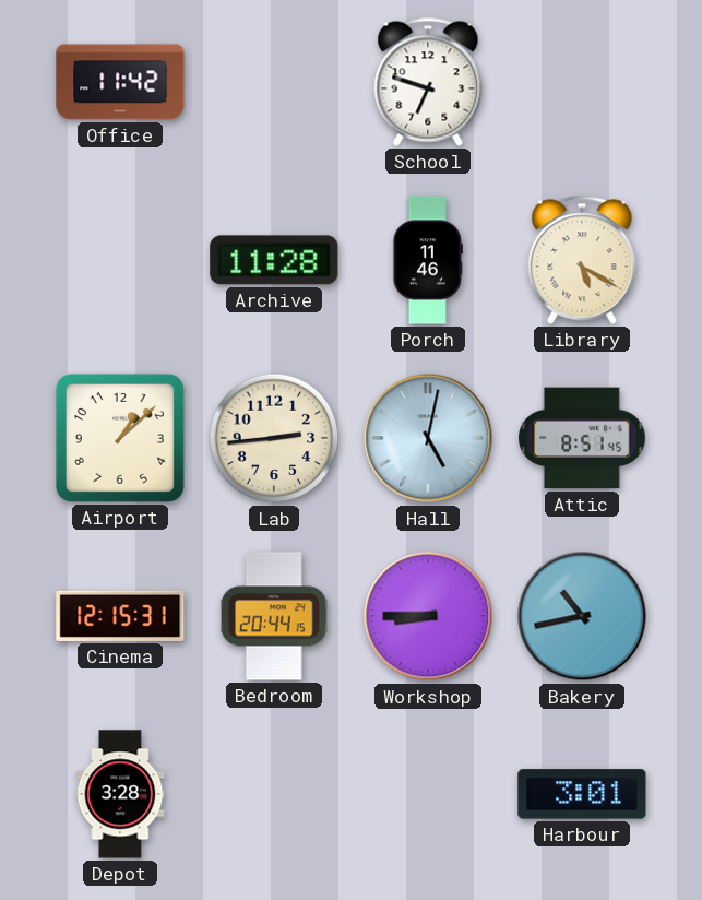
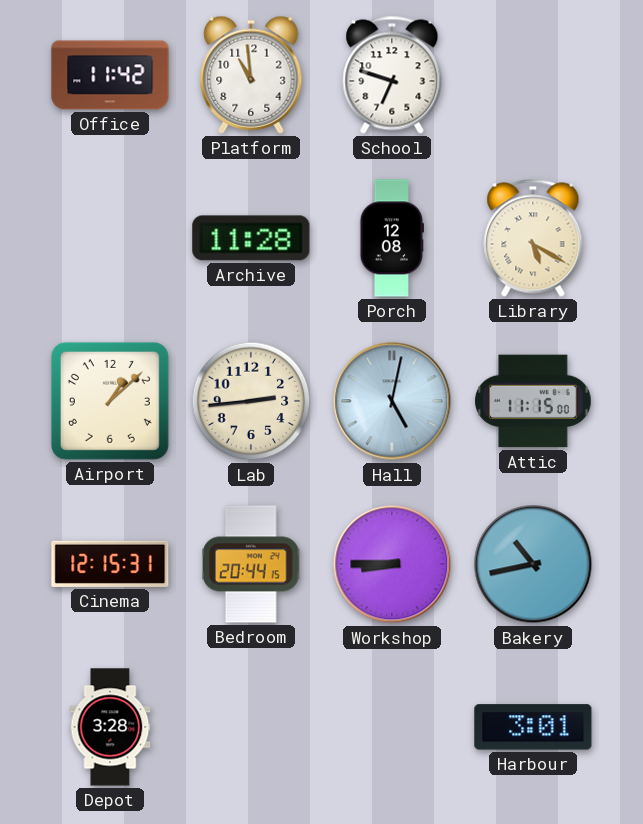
Platform: none -> 10:59
Porch: 11:46 -> 12:08
Attic: 8:51 -> 11:15
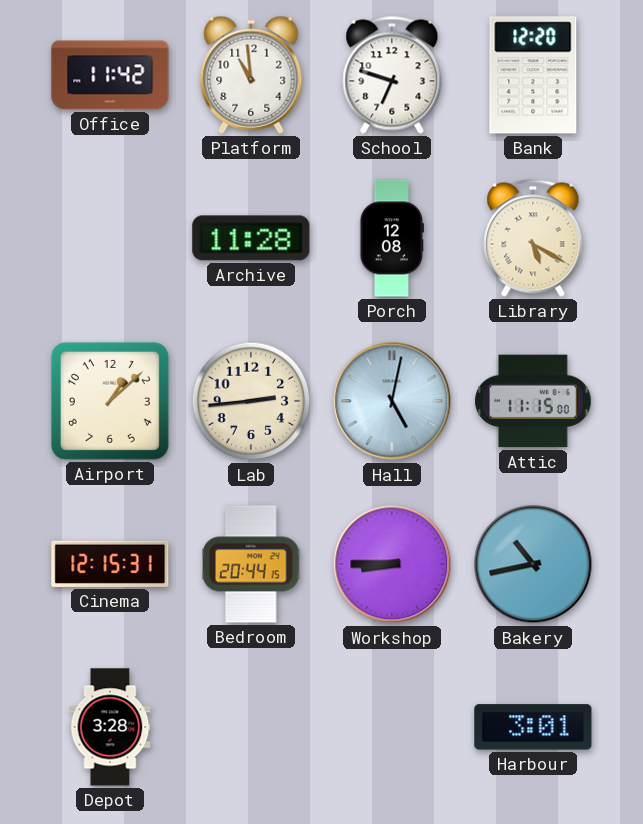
Bank: none -> 12:20
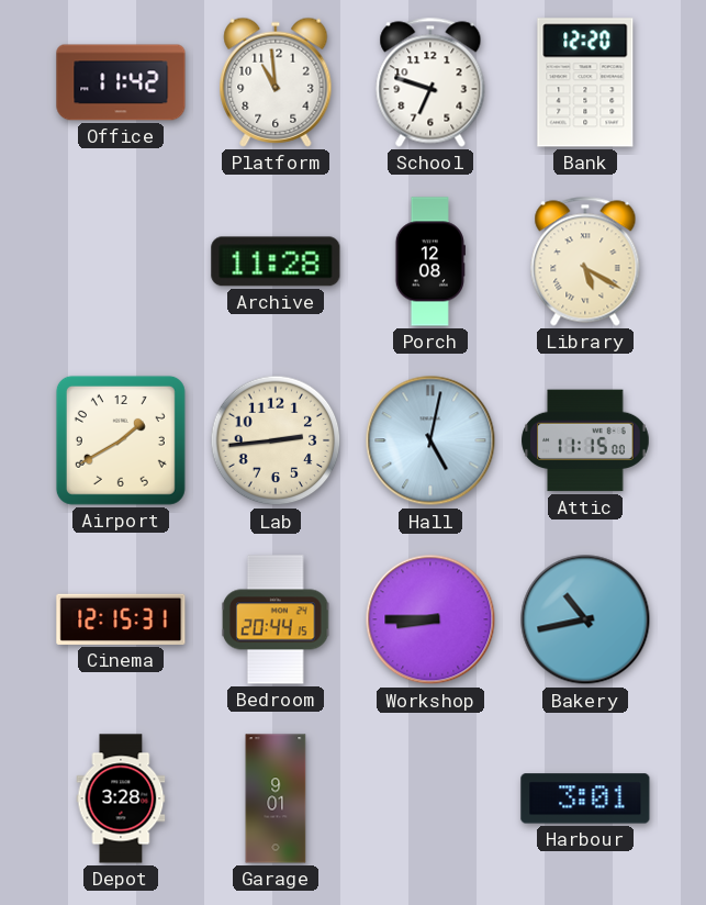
Airport: 1:08 -> 1:40
Garage: none -> 9:01
